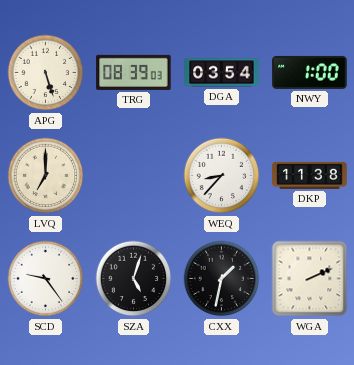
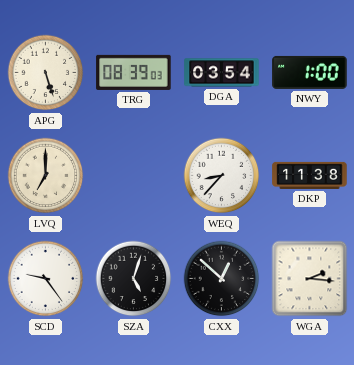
CXX: 1:32 -> 12:52
WGA: 2:11 -> 2:16
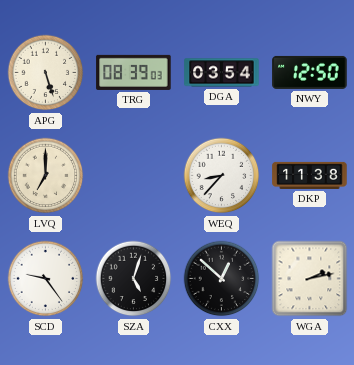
NWY: 1:00 -> 12:50
WGA: 2:16 -> 2:13
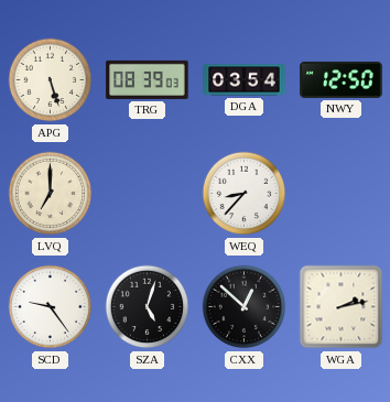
DKP: 11:38 -> none
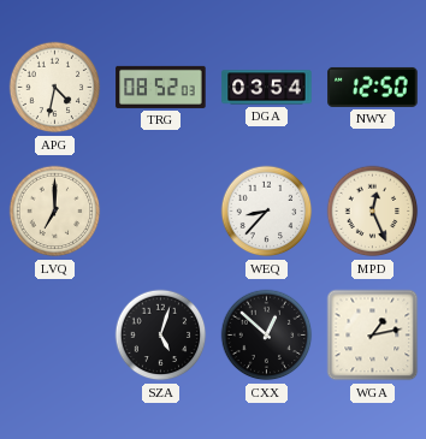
APG: 5:27 -> 4:32
TRG: 08:39 -> 08:52
MPD: none -> 12:26
SCD: 9:24 -> none
WGA: 2:13 -> 1:13
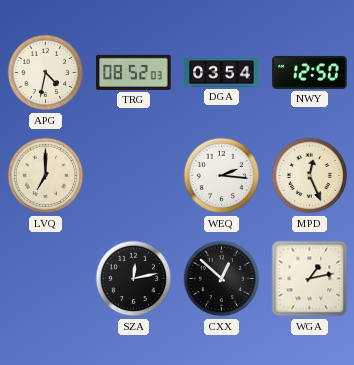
WEQ: 8:37 -> 2:16
SZA: 5:03 -> 12:13
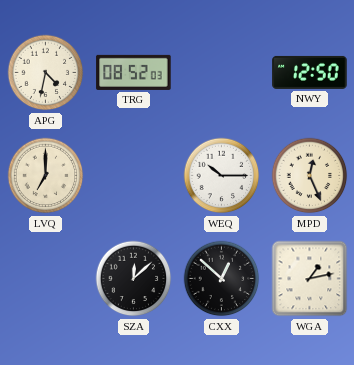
DGA: 03:54 -> none
WEQ: 2:16 -> 10:15
SZA: 12:13 -> 12:08
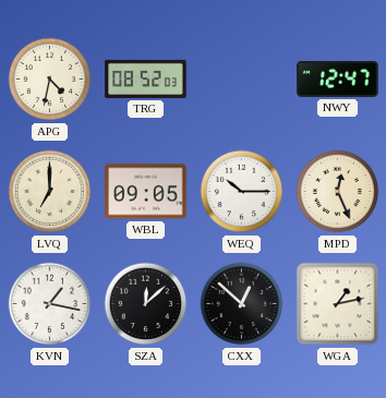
NWY: 12:50 -> 12:47
WBL: none -> 09:05
KVN: none -> 1:17
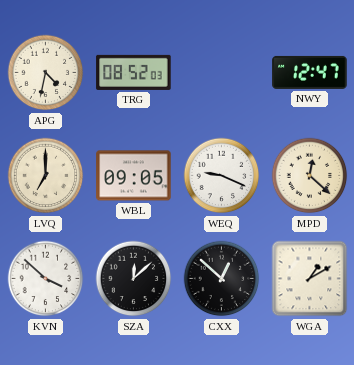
WEQ: 10:15 -> 9:19
MPD: 12:26 -> 12:22
KVN: 1:17 -> 3:52
WGA: 1:13 -> 1:10
